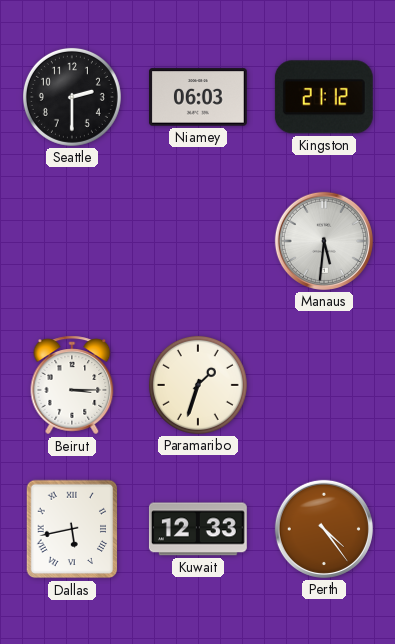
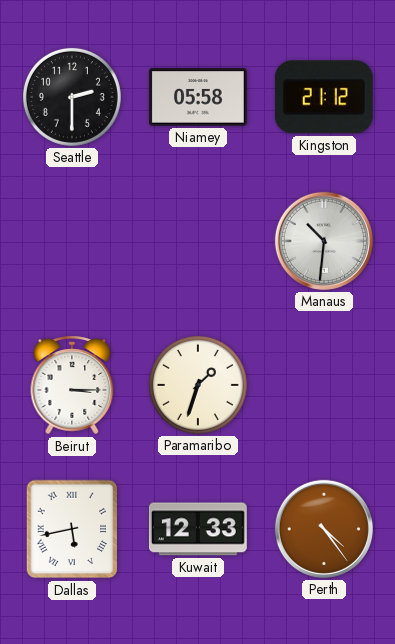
Niamey: 06:03 -> 05:58
Manaus: 5:31 -> 10:31
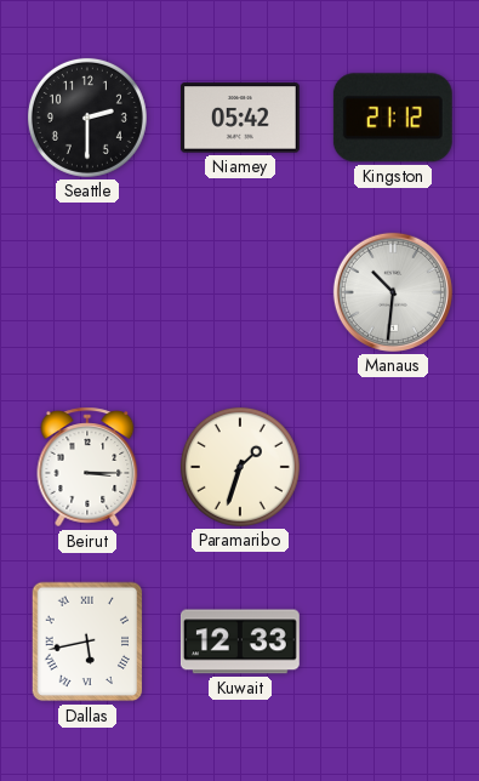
Niamey: 05:58 -> 05:42
Perth: 4:24 -> none
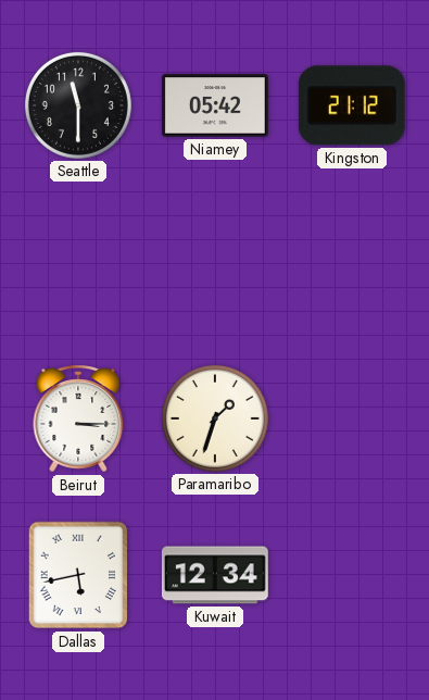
Seattle: 2:30 -> 11:30
Manaus: 10:31 -> none
Kuwait: 12:33 -> 12:34
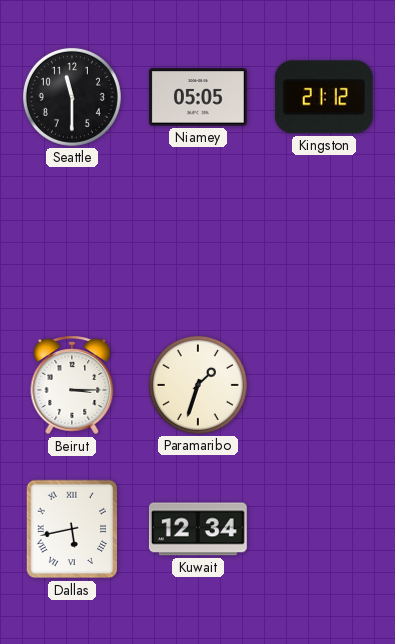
Niamey: 05:42 -> 05:05
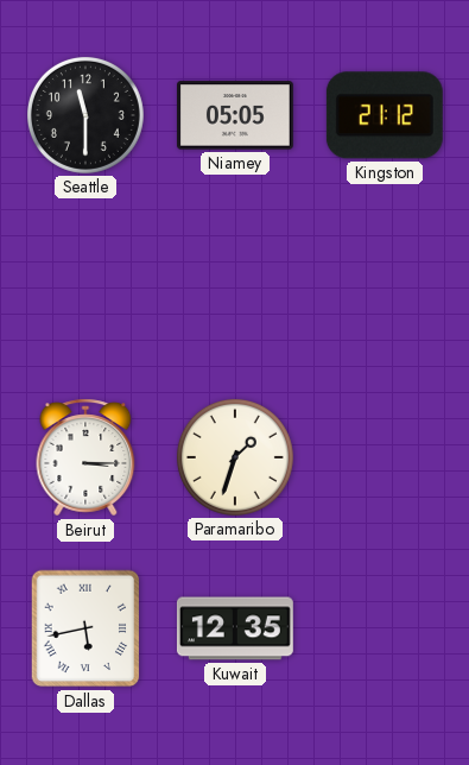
Kuwait: 12:34 -> 12:35
